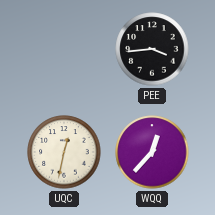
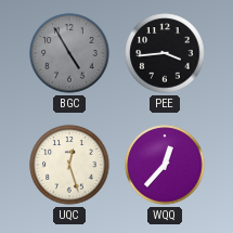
BGC: none -> 4:55
UQC: 12:32 -> 12:27
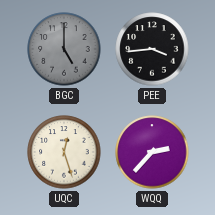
BGC: 4:55 -> 5:00
WQQ: 12:37 -> 2:37
